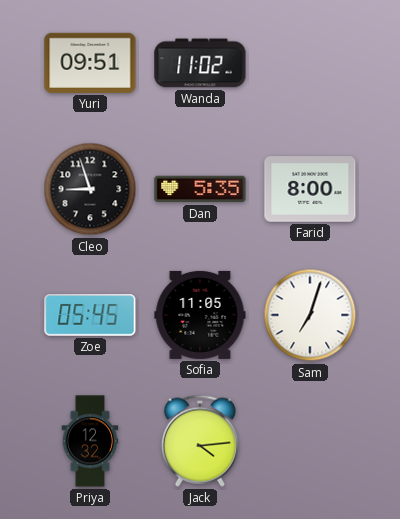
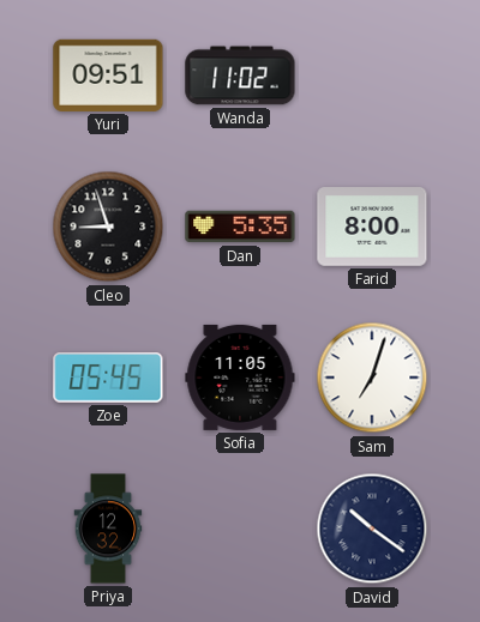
Jack: 4:14 -> none
David: none -> 10:21
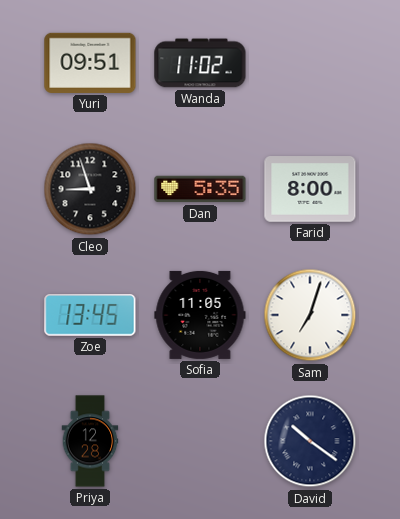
Zoe: 05:45 -> 13:45
Priya: 12:32 -> 12:28
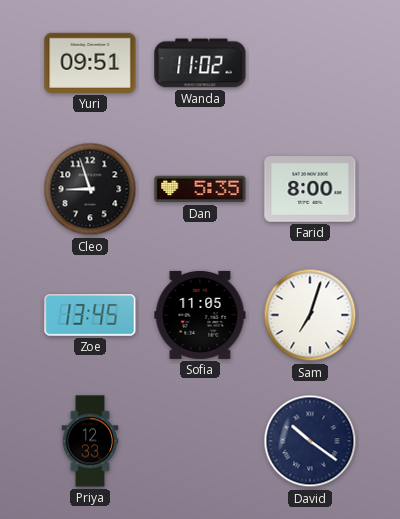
Priya: 12:28 -> 12:33
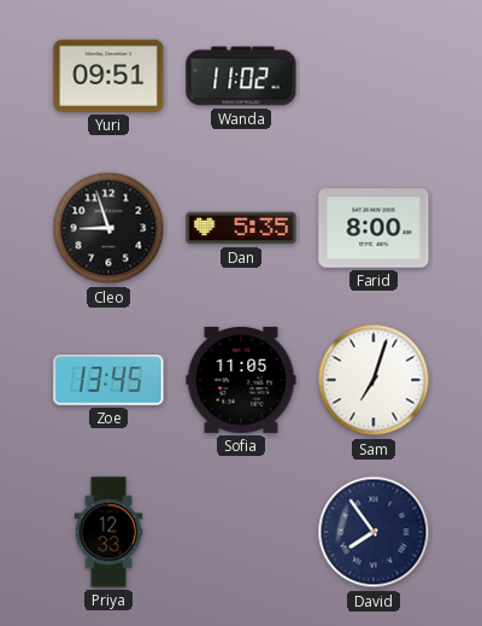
David: 10:21 -> 7:54
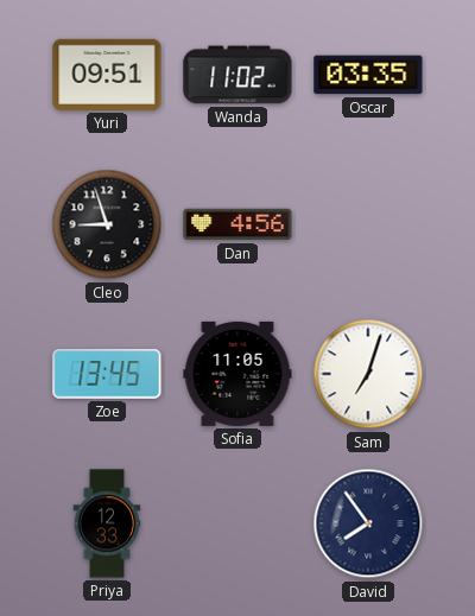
Oscar: none -> 03:35
Dan: 5:35 -> 4:56
Farid: 8:00 -> none
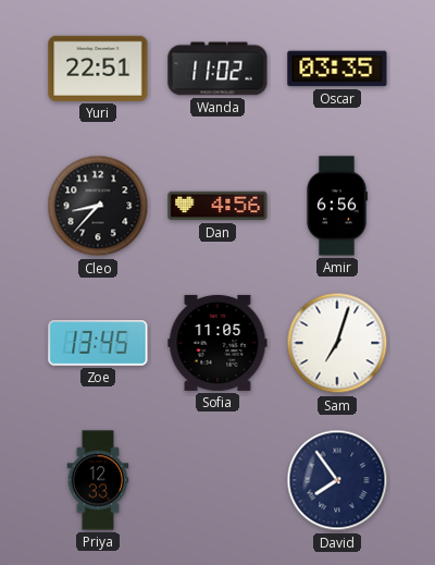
Yuri: 09:51 -> 22:51
Cleo: 8:57 -> 8:37
Amir: none -> 6:56
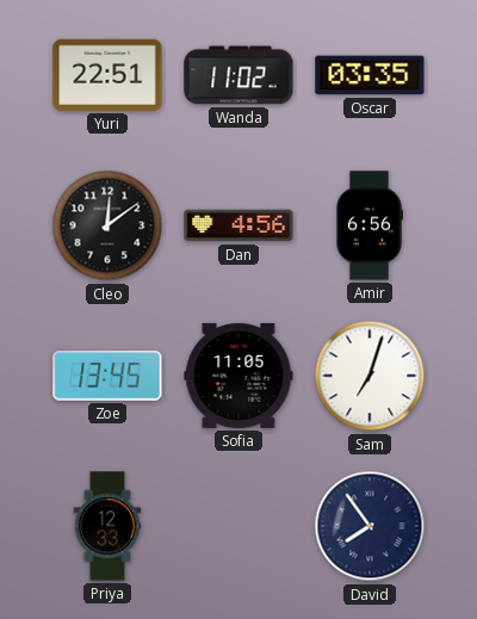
Cleo: 8:37 -> 12:09
